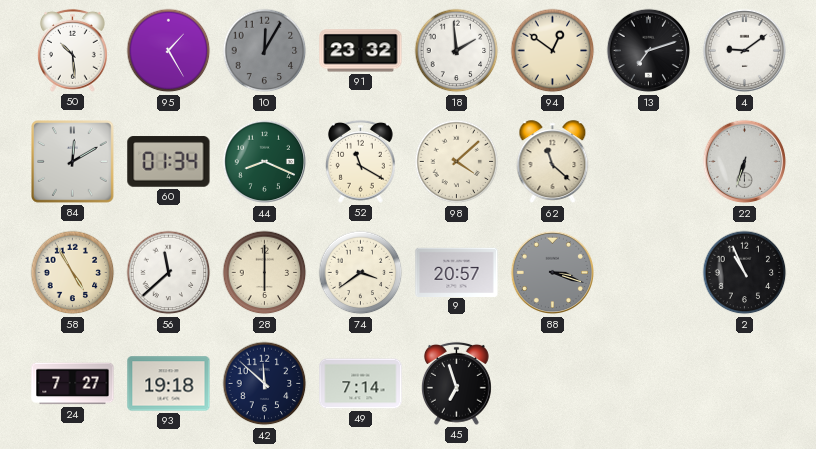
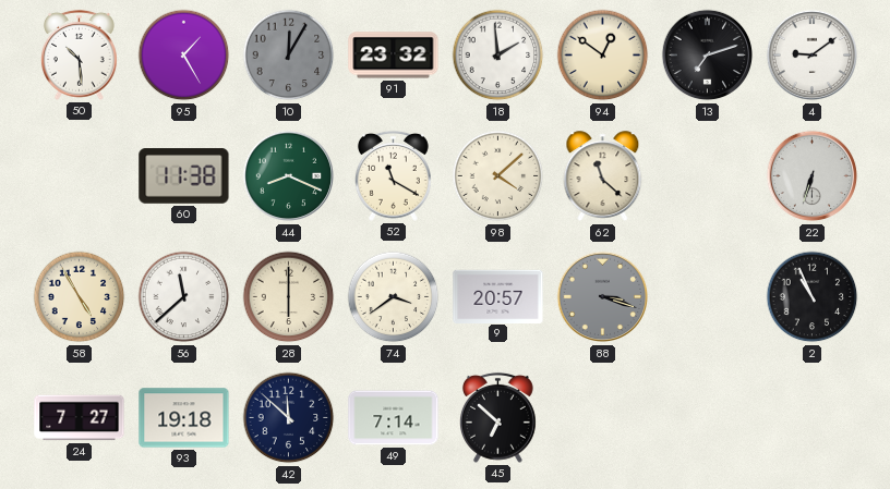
84: 12:10 -> none
60: 01:34 -> 11:38
45: 6:57 -> 6:52
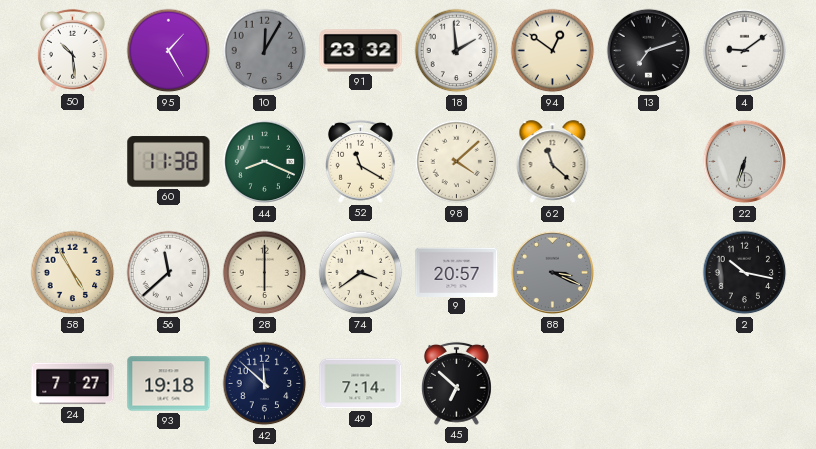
88: 3:18 -> 3:19
2: 10:56 -> 10:17
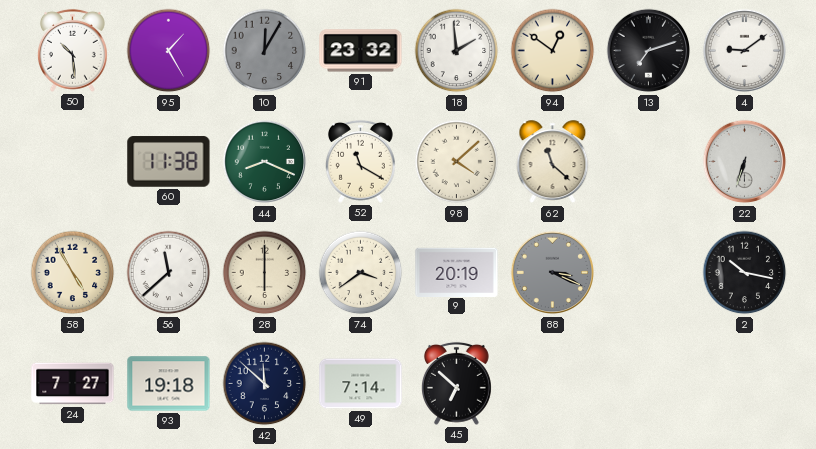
9: 20:57 -> 20:19
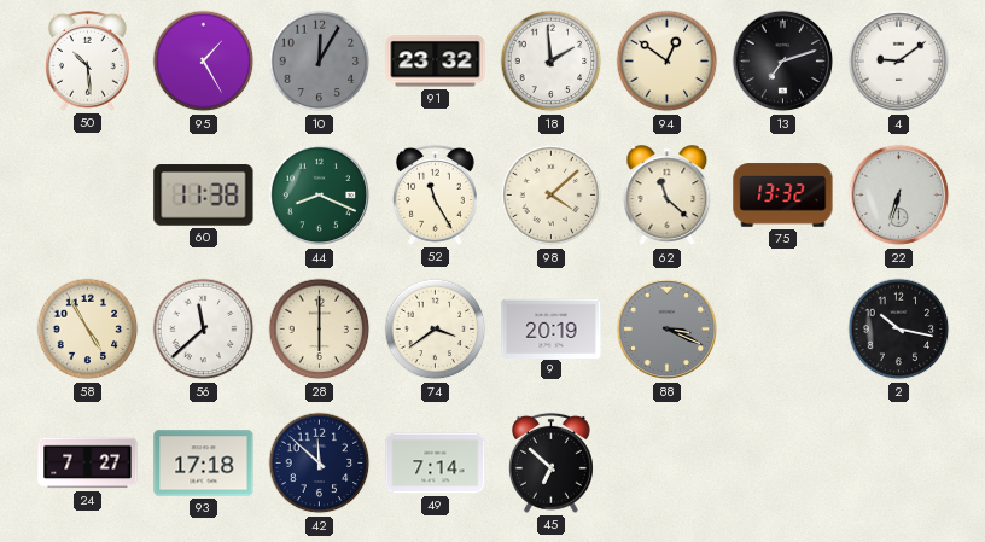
52: 11:20 -> 11:25
75: none -> 13:32
93: 19:18 -> 17:18
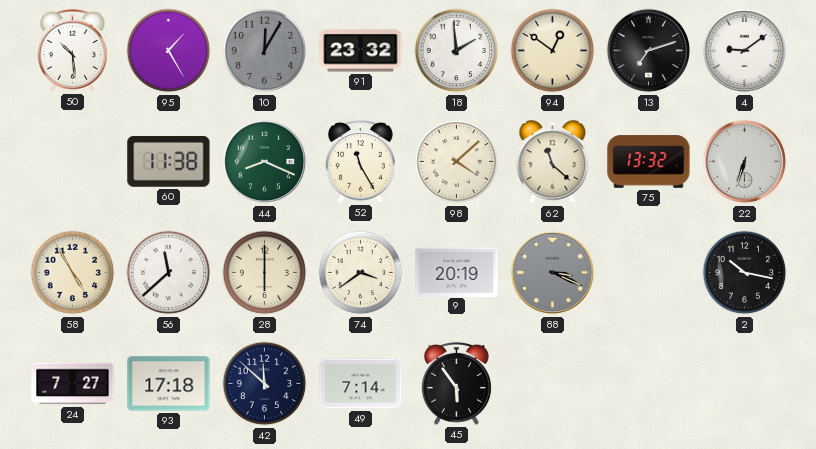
45: 6:52 -> 5:54
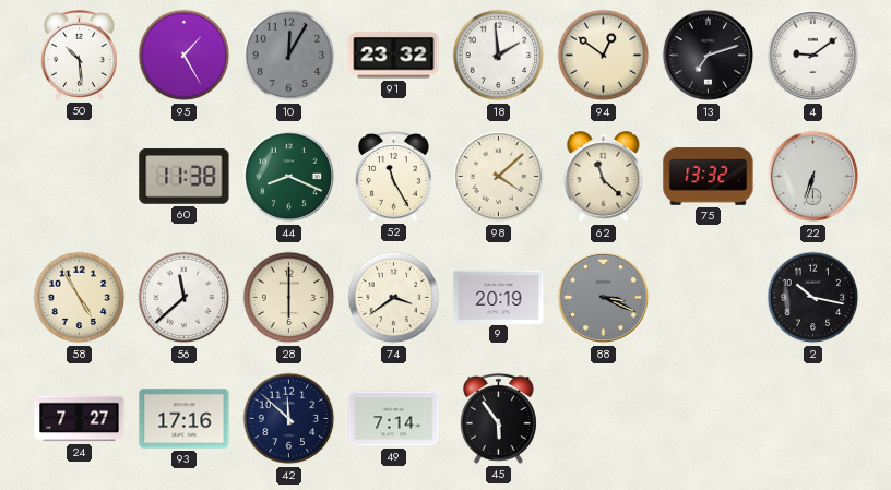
93: 17:18 -> 17:16
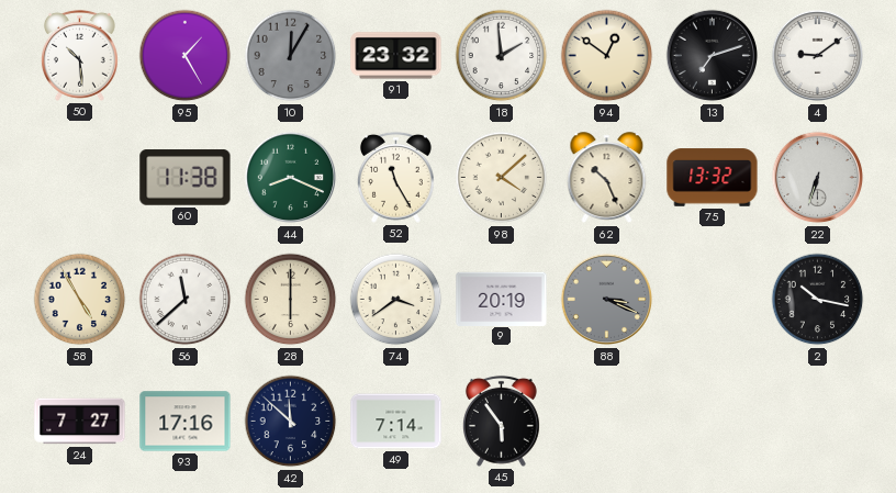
62: 11:22 -> 10:26
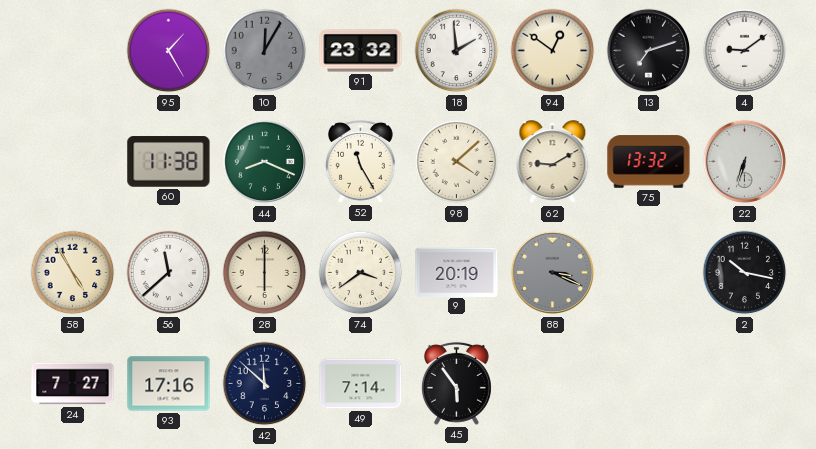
50: 10:29 -> none
62: 10:26 -> 9:10
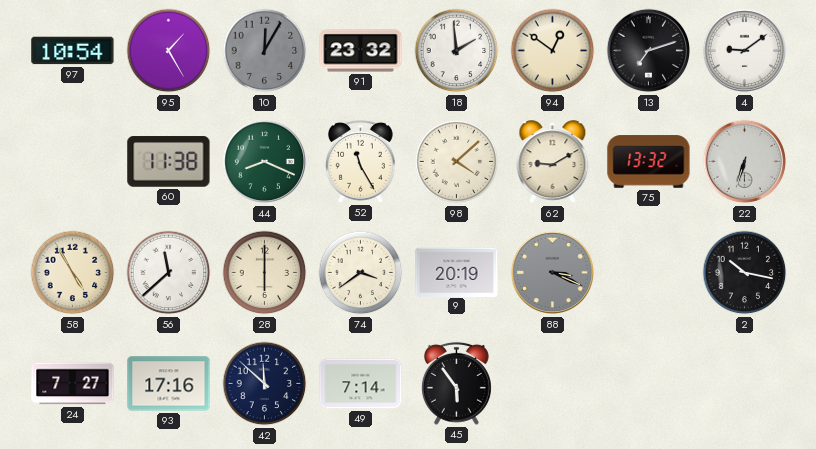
97: none -> 10:54
